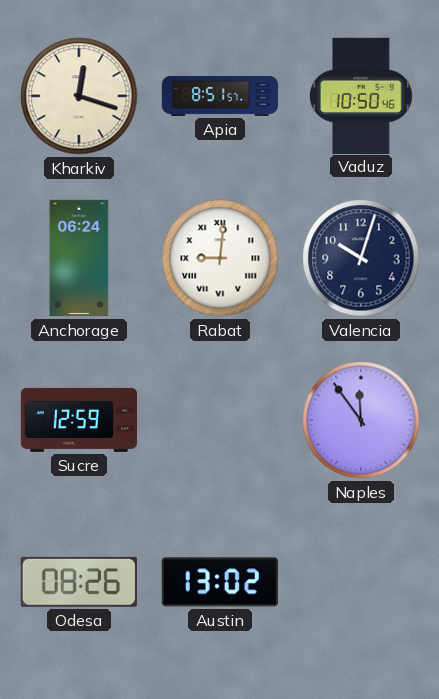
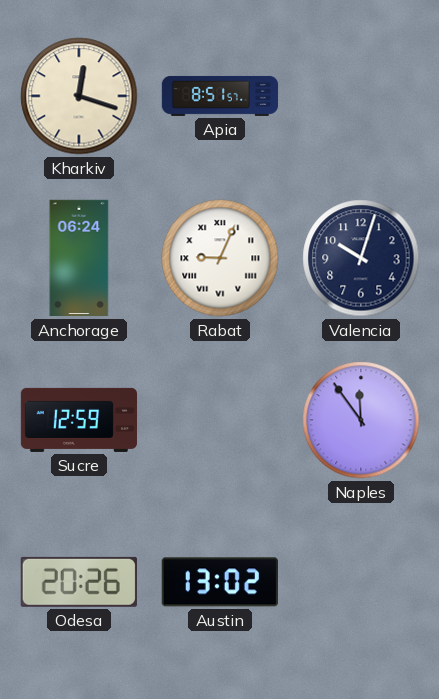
Vaduz: 10:50 -> none
Rabat: 9:01 -> 9:04
Odesa: 08:26 -> 20:26
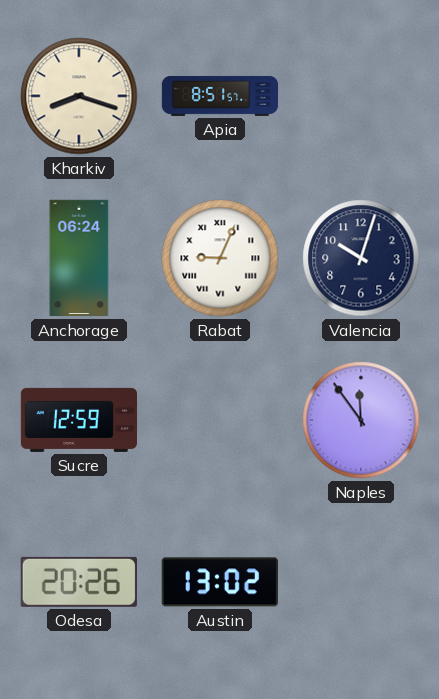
Kharkiv: 12:18 -> 8:18
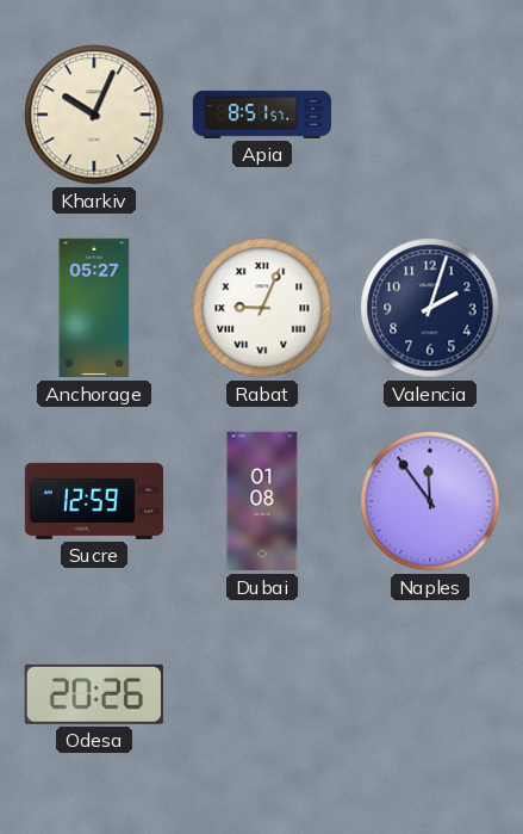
Kharkiv: 8:18 -> 10:04
Anchorage: 06:24 -> 05:27
Valencia: 10:03 -> 2:03
Dubai: none -> 01:08
Austin: 13:02 -> none
